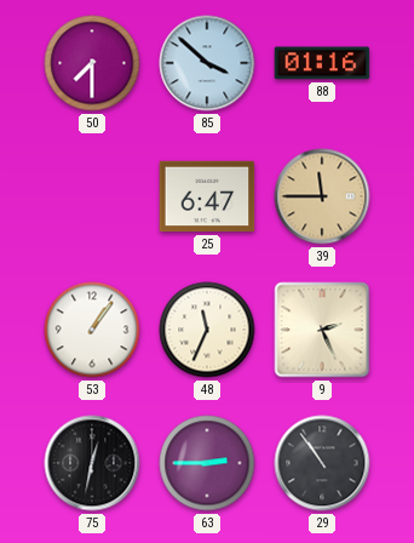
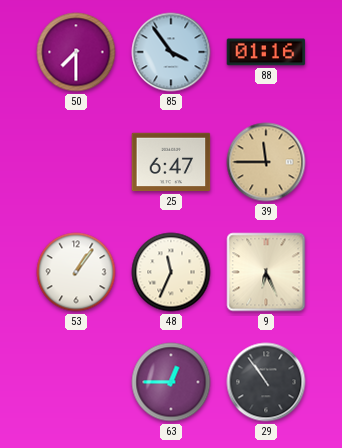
85: 3:52 -> 3:54
9: 2:26 -> 6:26
75: 12:32 -> none
63: 2:45 -> 12:45
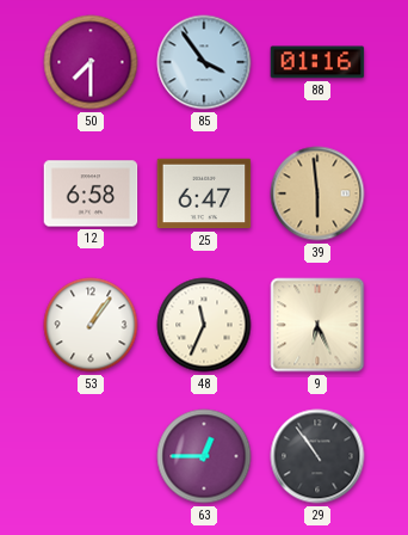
12: none -> 6:58
39: 11:45 -> 5:59
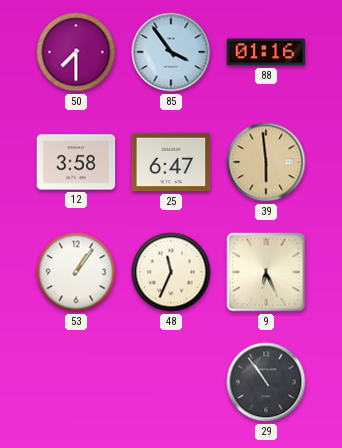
12: 6:58 -> 3:58
63: 12:45 -> none
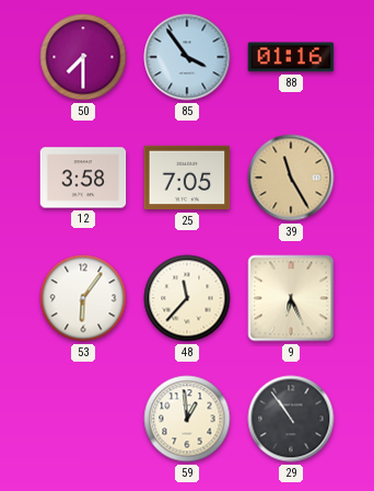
25: 6:47 -> 7:05
39: 5:59 -> 11:25
53: 1:06 -> 6:06
48: 11:34 -> 11:37
59: none -> 12:59
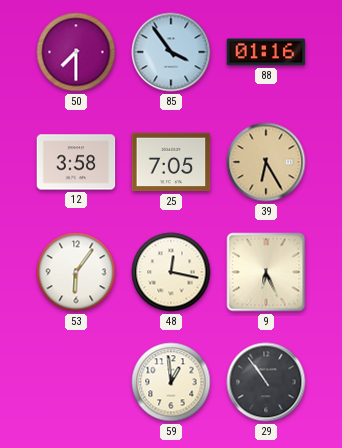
39: 11:25 -> 6:25
48: 11:37 -> 12:17
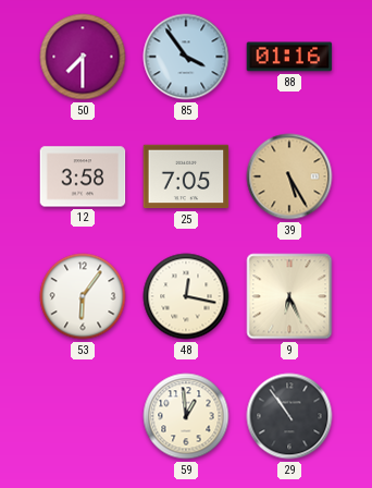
39: 6:25 -> 5:25
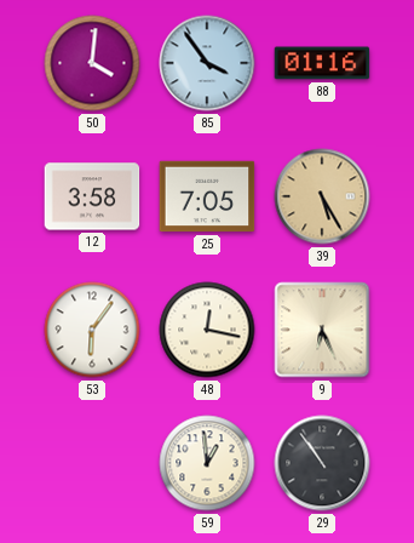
50: 7:30 -> 4:01
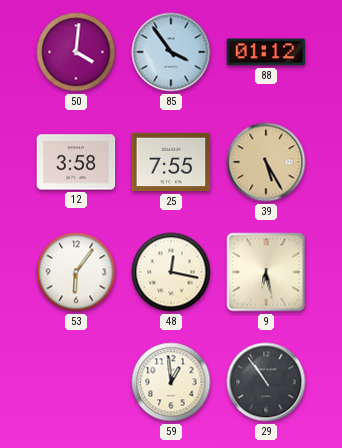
88: 01:16 -> 01:12
25: 7:05 -> 7:55
9: 6:26 -> 6:28
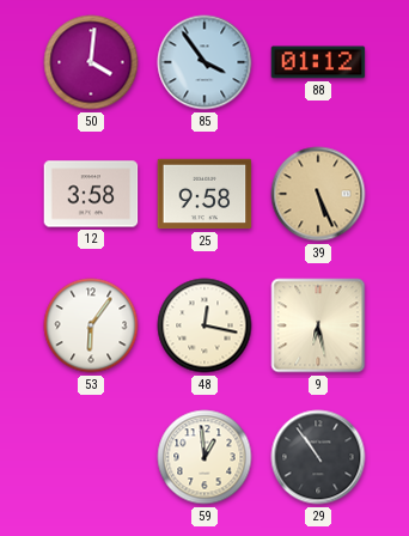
25: 7:55 -> 9:58
39: 5:25 -> 5:26
